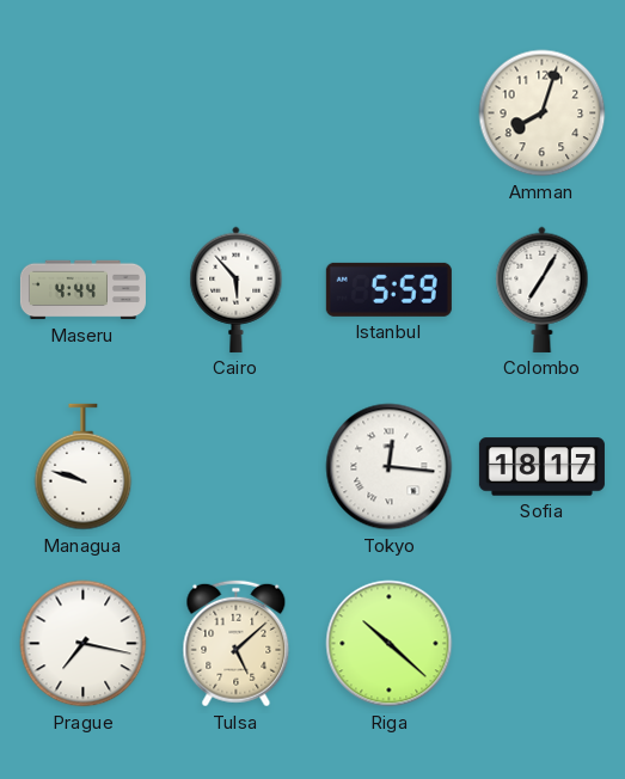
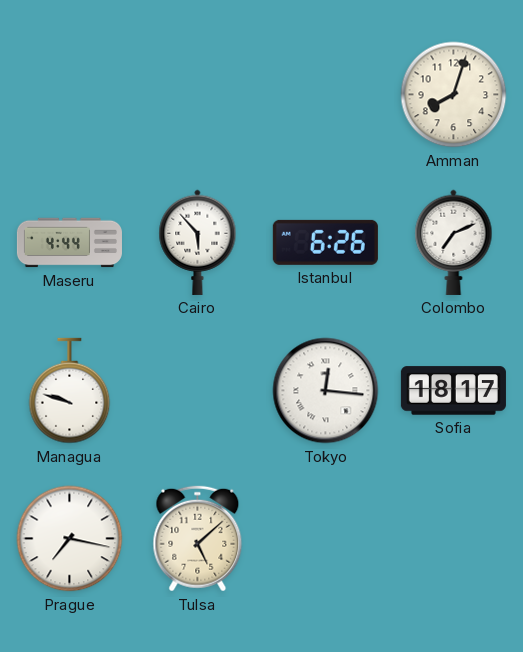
Istanbul: 5:59 -> 6:26
Colombo: 7:05 -> 7:11
Riga: 10:22 -> none
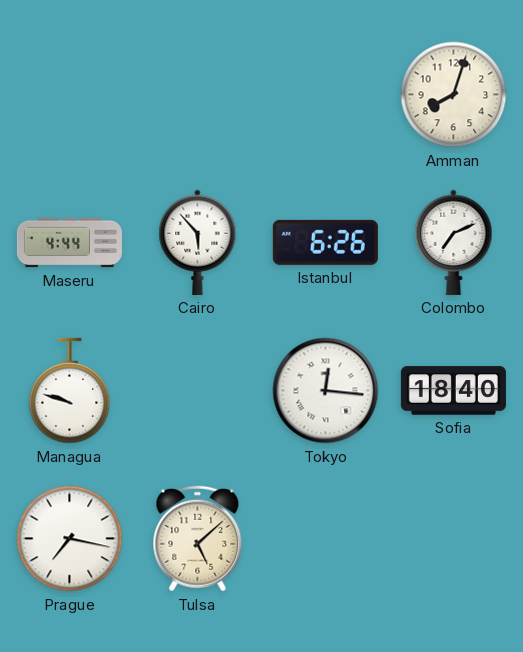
Sofia: 18:17 -> 18:40
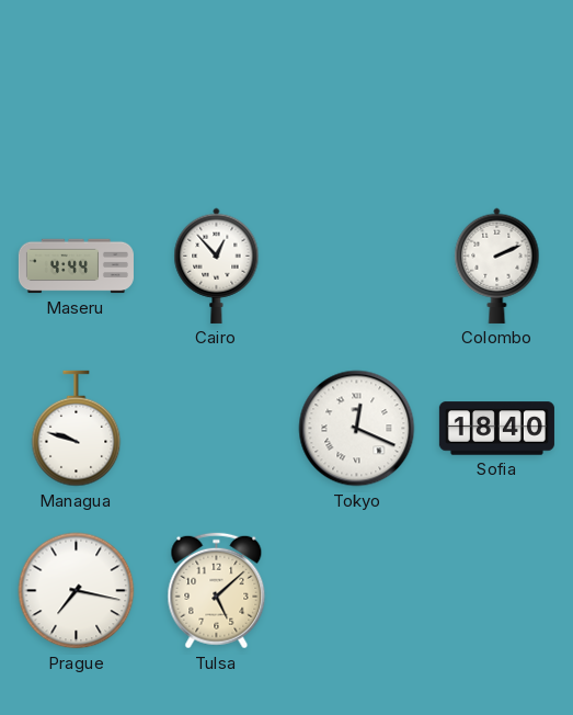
Amman: 8:03 -> none
Cairo: 5:53 -> 12:53
Istanbul: 6:26 -> none
Colombo: 7:11 -> 2:11
Tokyo: 12:16 -> 12:19
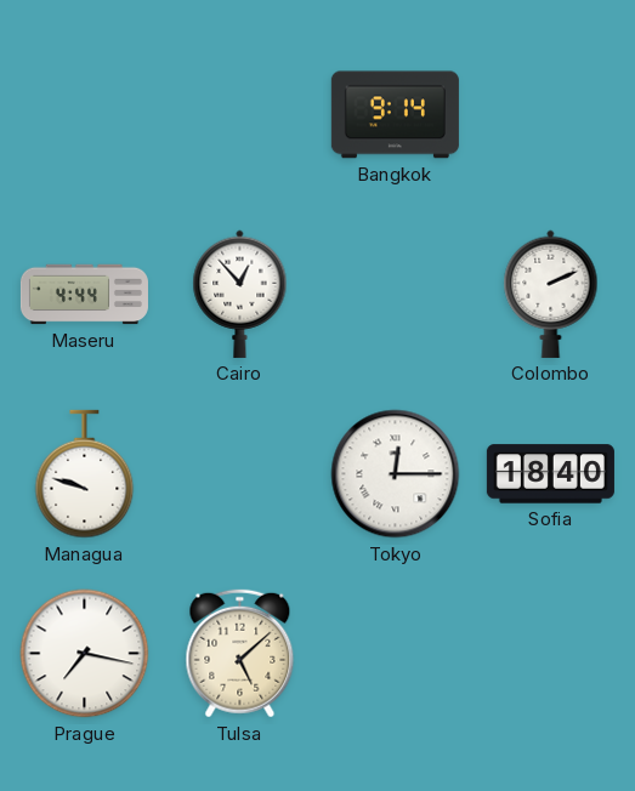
Bangkok: none -> 9:14
Tokyo: 12:19 -> 12:15
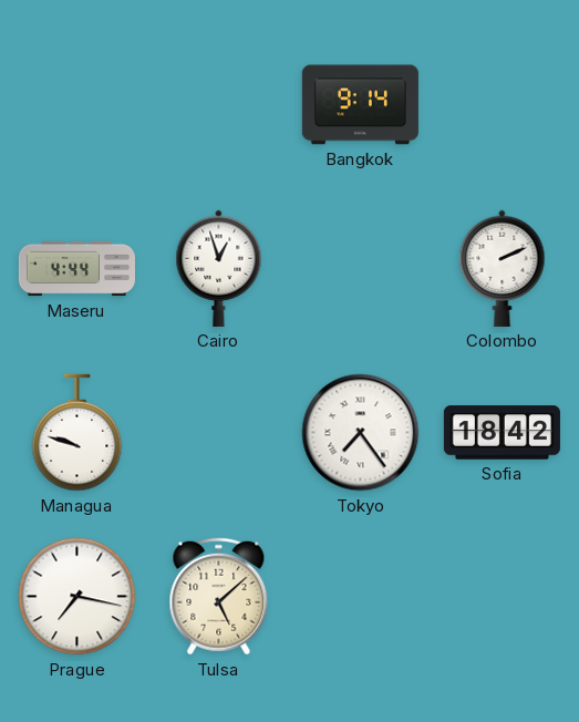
Cairo: 12:53 -> 12:57
Tokyo: 12:15 -> 7:24
Sofia: 18:40 -> 18:42
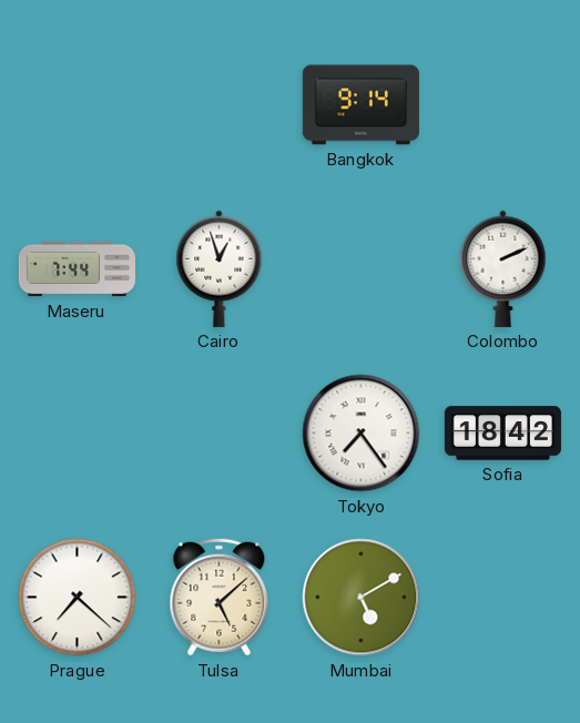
Maseru: 4:44 -> 7:44
Managua: 9:48 -> none
Prague: 7:17 -> 7:22
Mumbai: none -> 5:10
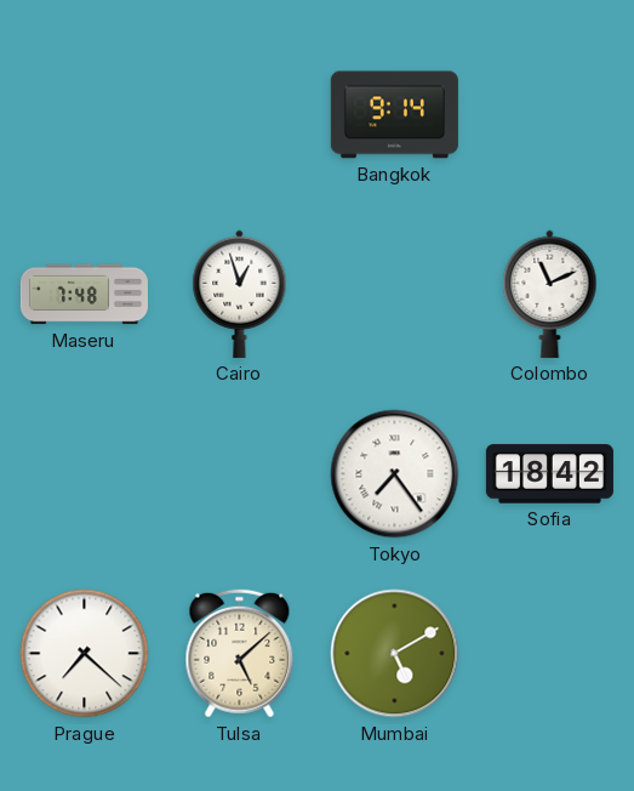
Maseru: 7:44 -> 7:48
Colombo: 2:11 -> 11:11
